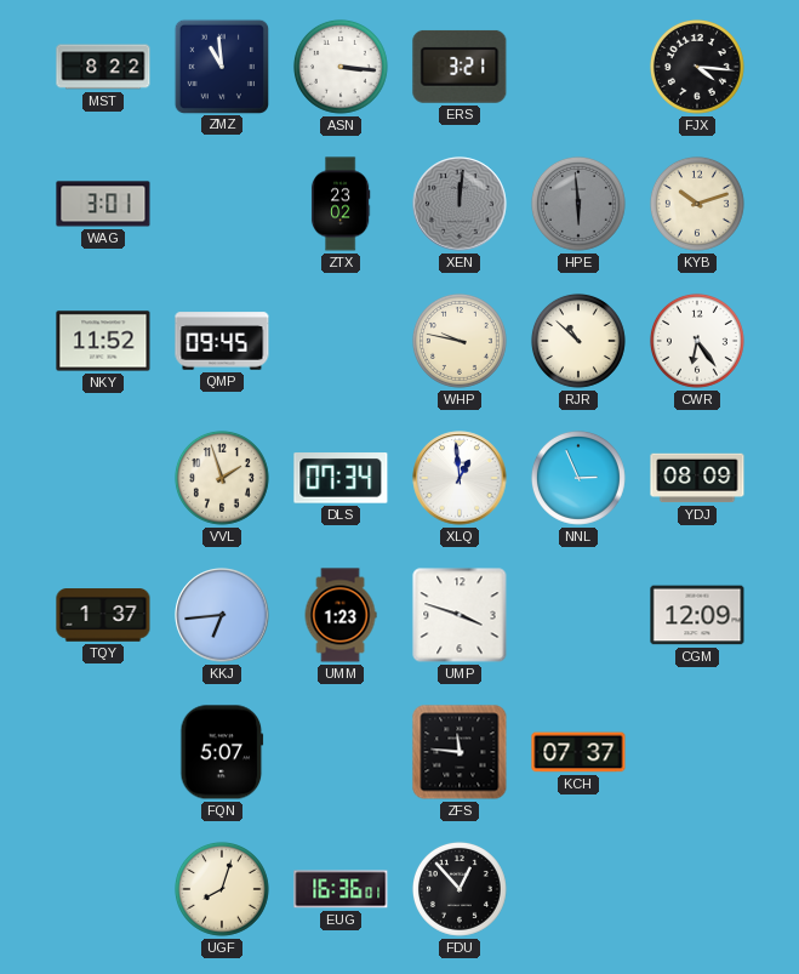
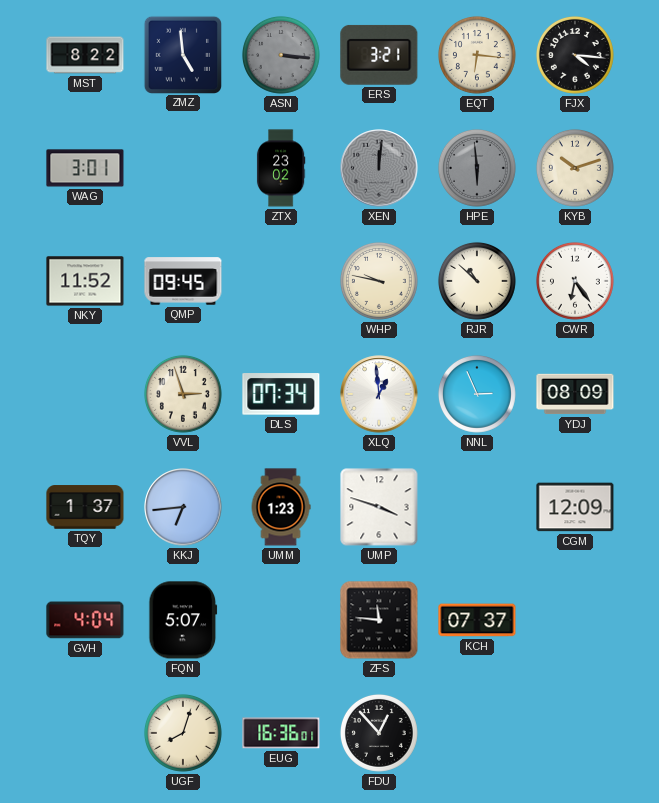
ZMZ: 10:59 -> 4:59
ASN dial: white -> grey
EQT: none -> 6:16
VVL: 1:57 -> 2:57
GVH: none -> 4:04
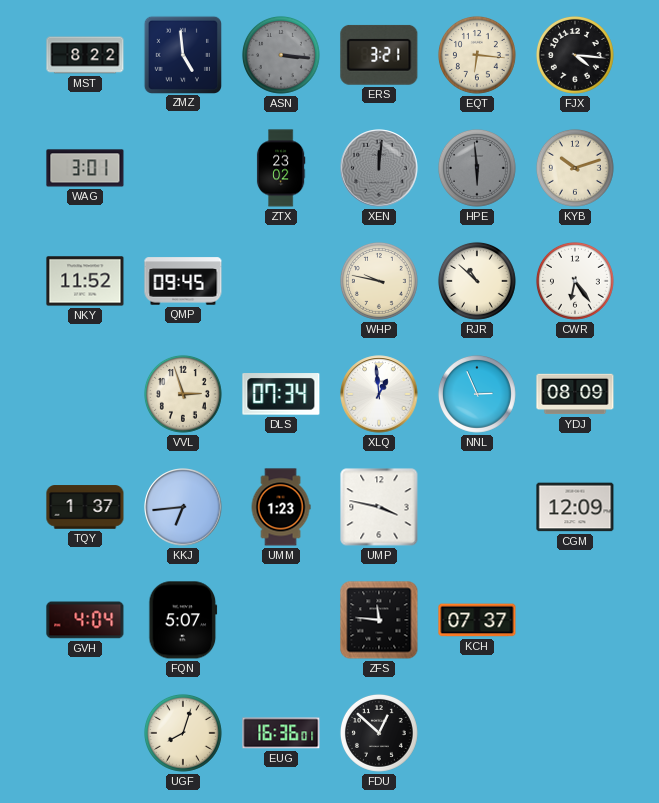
UMP: 3:48 -> 3:47
FDU: 12:53 -> 12:52
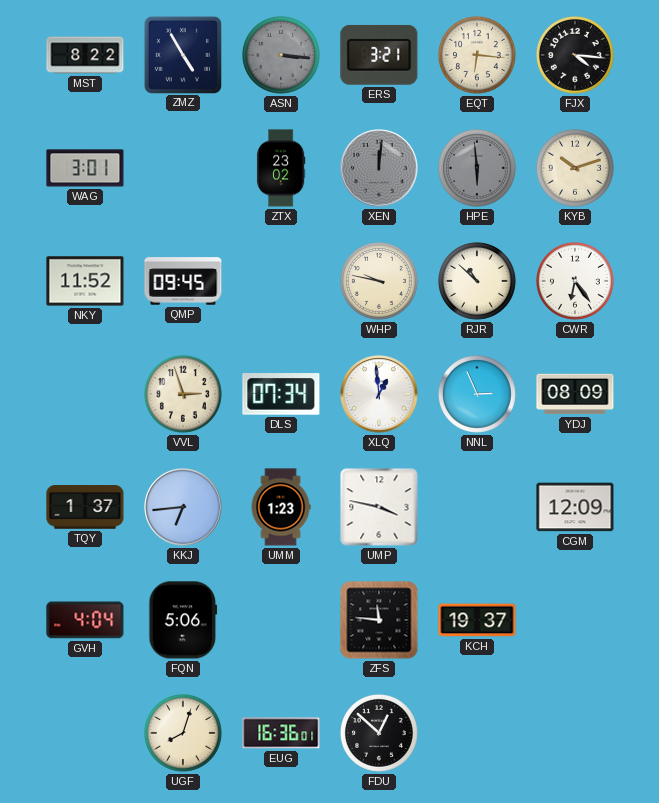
ZMZ: 4:59 -> 4:55
FQN: 5:07 -> 5:06
KCH: 07:37 -> 19:37
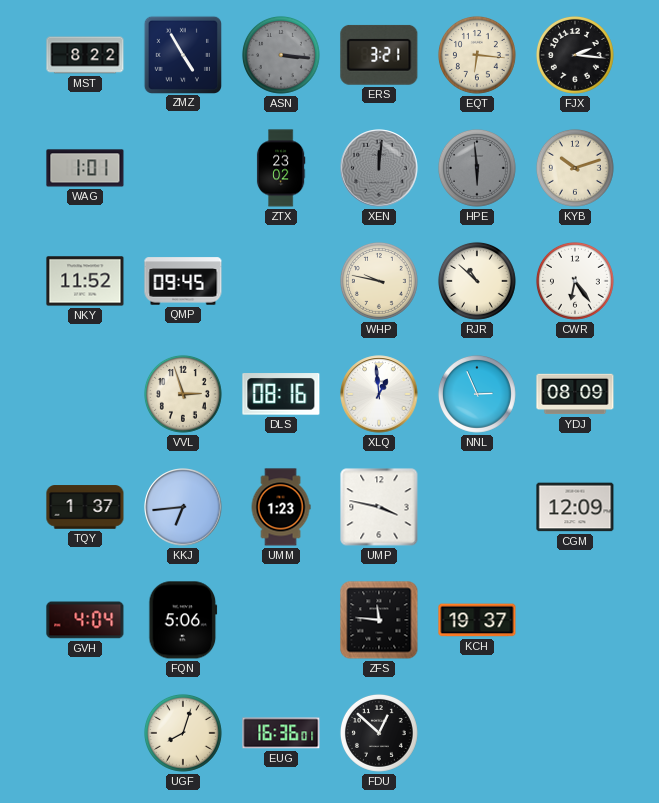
FJX: 4:16 -> 2:16
WAG: 3:01 -> 1:01
DLS: 07:34 -> 08:16
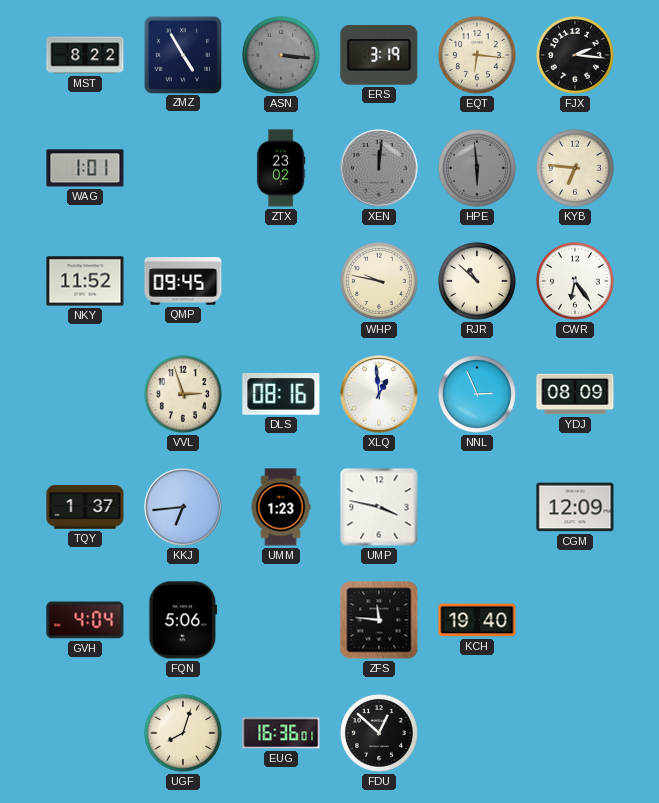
ERS: 3:21 -> 3:19
KYB: 10:12 -> 6:46
KCH: 19:37 -> 19:40
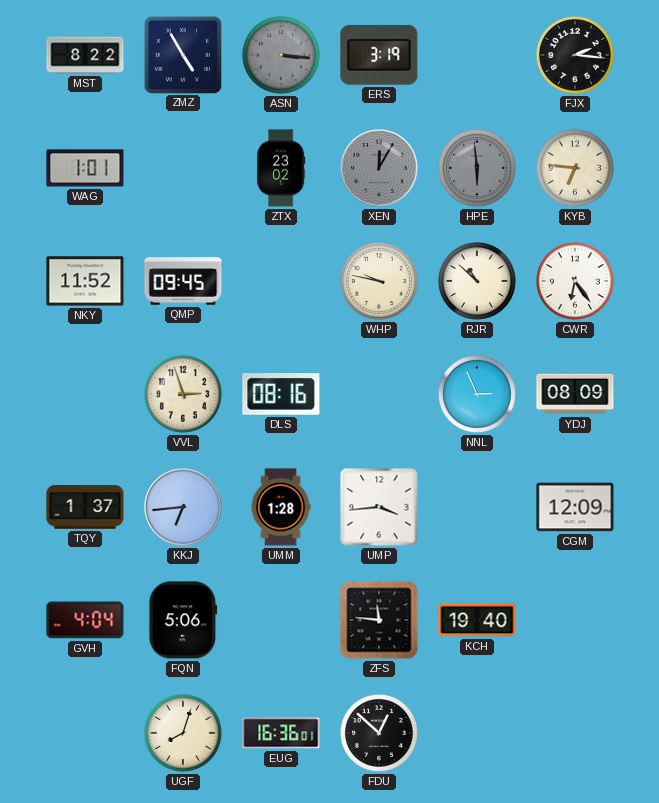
EQT: 6:16 -> none
XEN: 12:01 -> 12:05
XLQ: 12:59 -> none
UMM: 1:23 -> 1:28
UMP: 3:47 -> 3:44
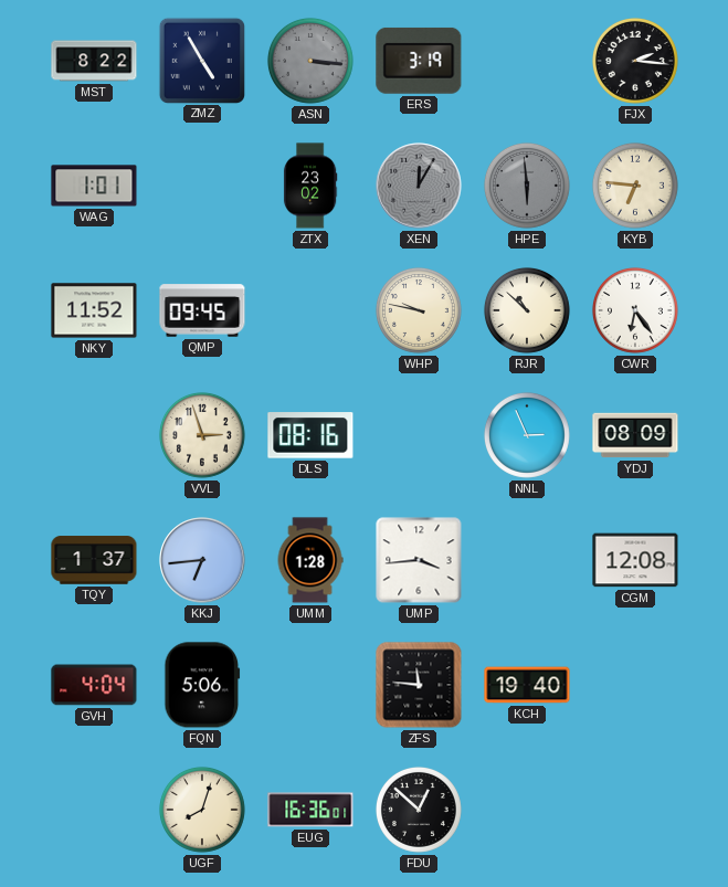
CGM: 12:09 -> 12:08
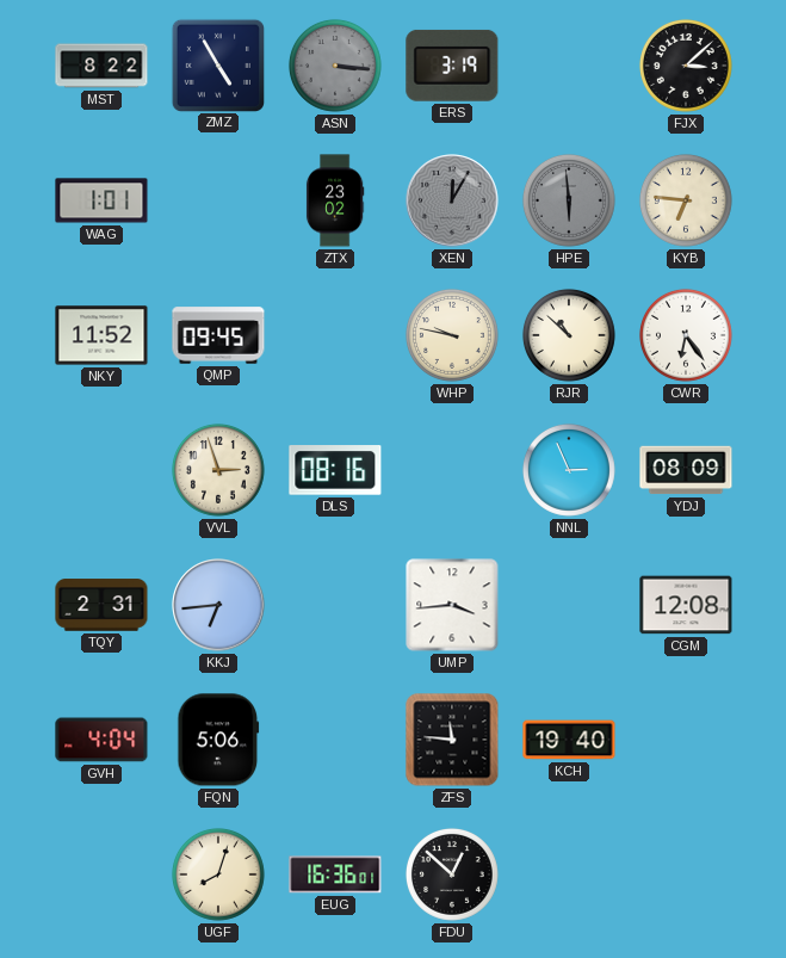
FJX: 2:16 -> 3:08
TQY: 1:37 -> 2:31
UMM: 1:28 -> none
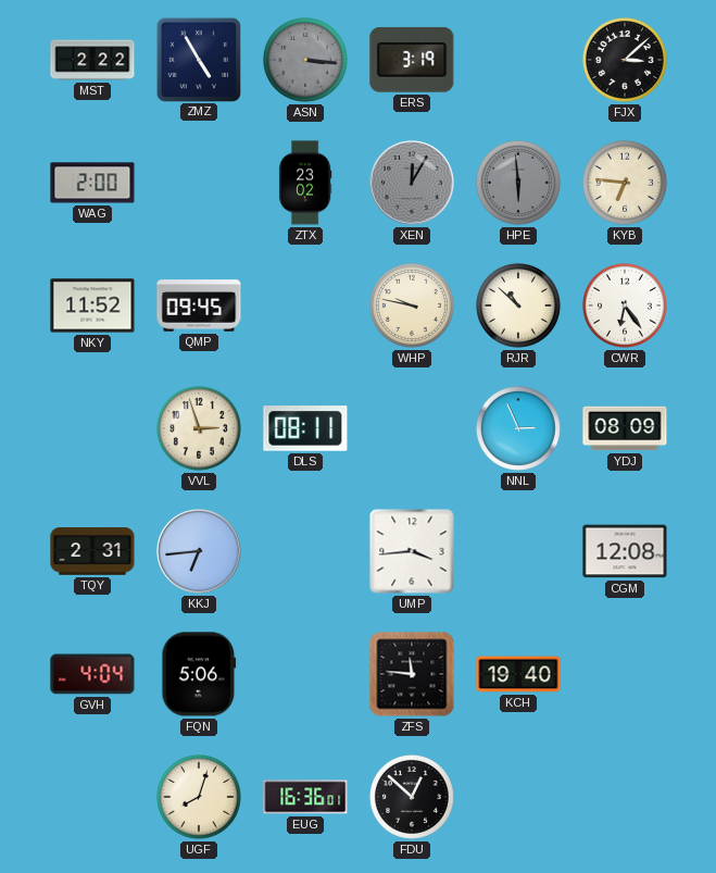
MST: 8:22 -> 2:22
WAG: 1:01 -> 2:00
DLS: 08:16 -> 08:11
